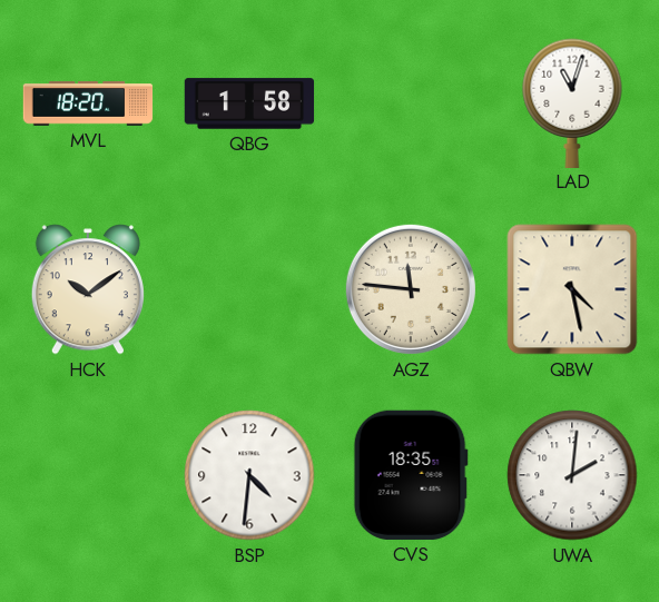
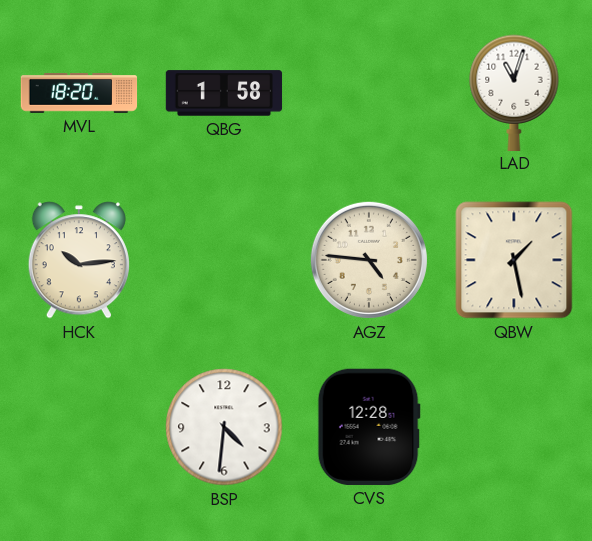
HCK: 10:09 -> 10:14
AGZ: 11:46 -> 4:46
QBW: 4:28 -> 1:28
CVS: 18:35 -> 12:28
UWA: 2:01 -> none
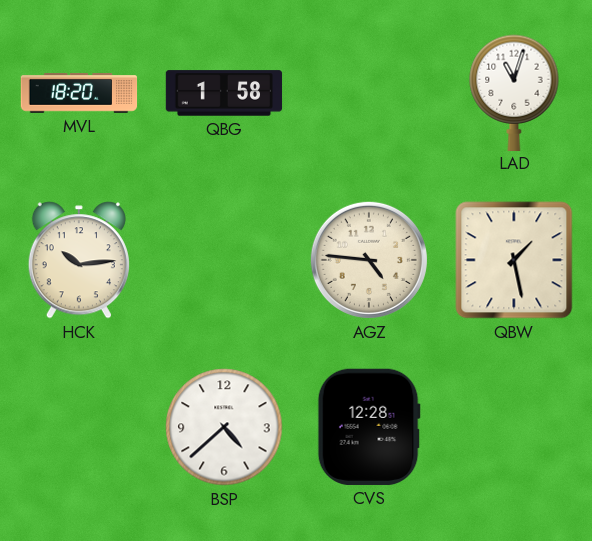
BSP: 4:31 -> 4:38
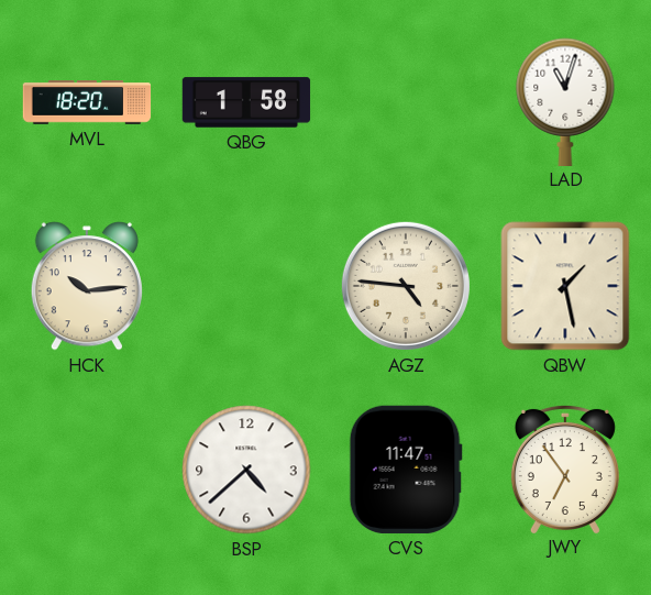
CVS: 12:28 -> 11:47
JWY: none -> 6:54
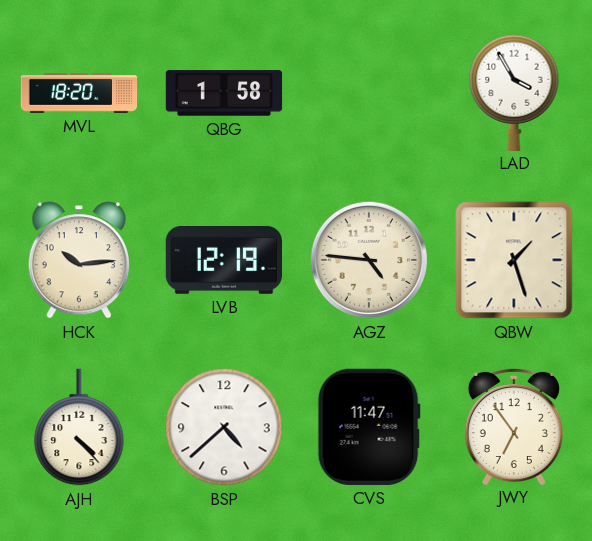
LAD: 11:03 -> 3:55
LVB: none -> 12:19
QBW: 1:28 -> 1:27
AJH: none -> 4:23
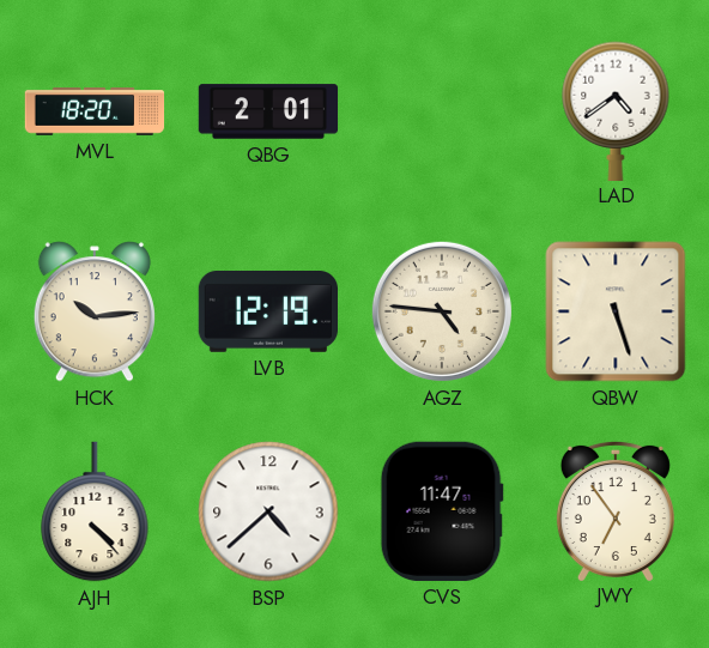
QBG: 1:58 -> 2:01
LAD: 3:55 -> 4:39
QBW: 1:27 -> 5:27
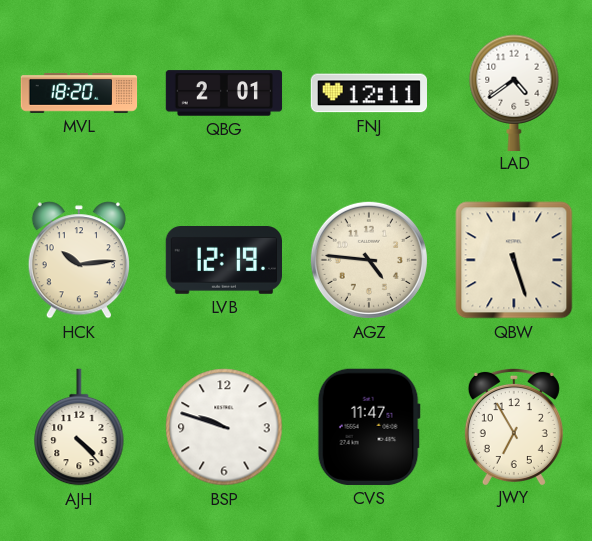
FNJ: none -> 12:11
BSP: 4:38 -> 9:48
JWY: 6:54 -> 6:55
